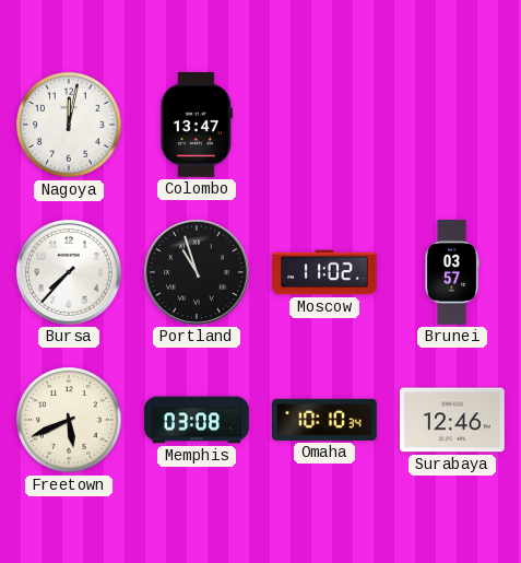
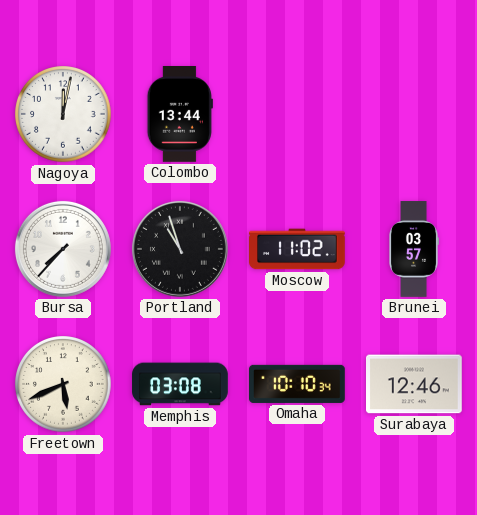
Colombo: 13:47 -> 13:44
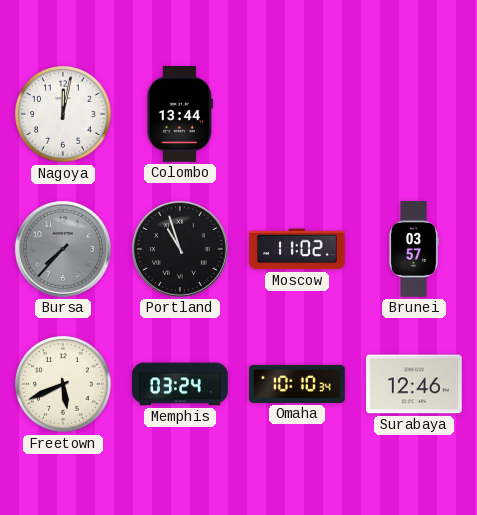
Bursa dial: white -> grey
Memphis: 03:08 -> 03:24
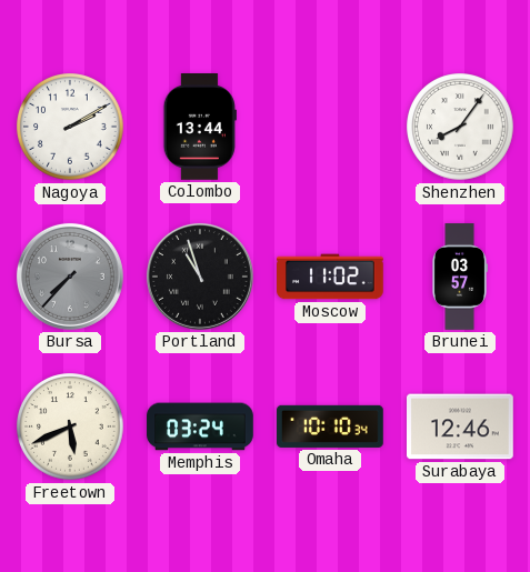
Nagoya: 12:02 -> 2:10
Shenzhen: none -> 8:06
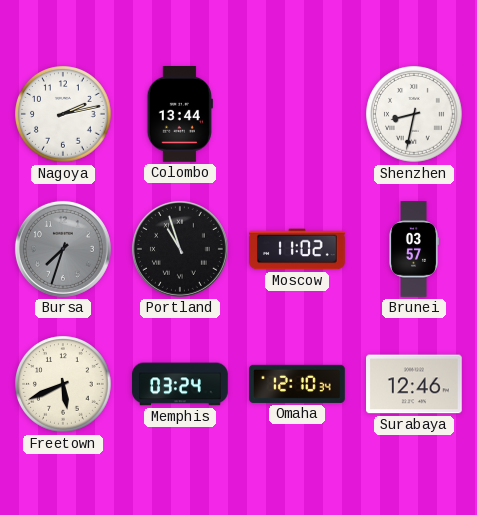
Nagoya: 2:10 -> 2:13
Shenzhen: 8:06 -> 8:32
Bursa: 7:37 -> 7:33
Omaha: 10:10 -> 12:10
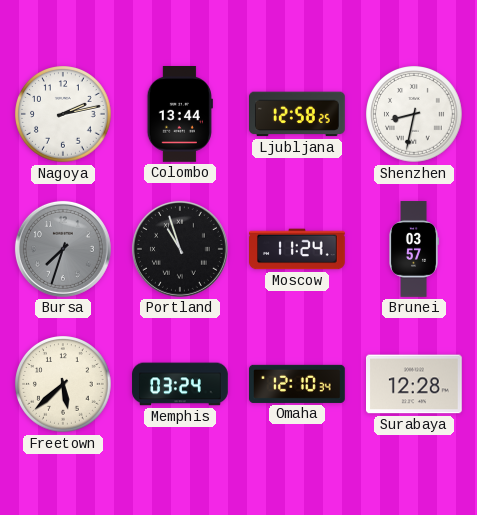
Ljubljana: none -> 12:58
Moscow: 11:02 -> 11:24
Freetown: 5:41 -> 5:38
Surabaya: 12:46 -> 12:28
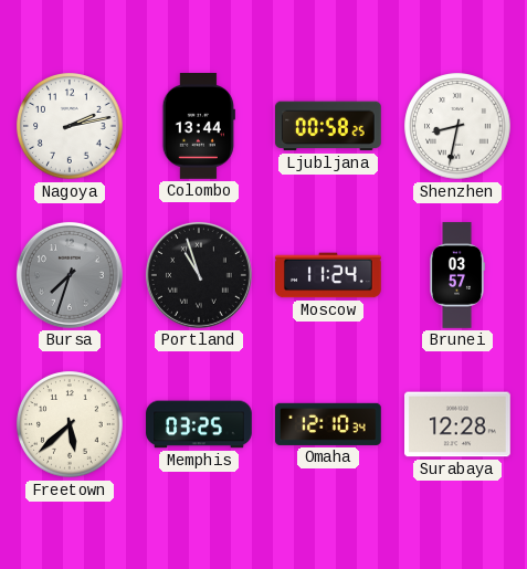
Ljubljana: 12:58 -> 00:58
Memphis: 03:24 -> 03:25
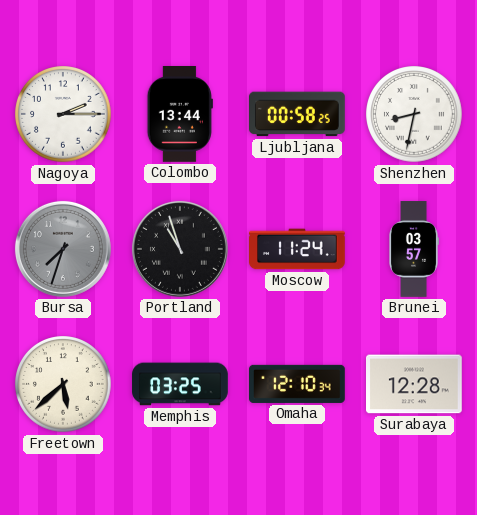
Nagoya: 2:13 -> 2:15
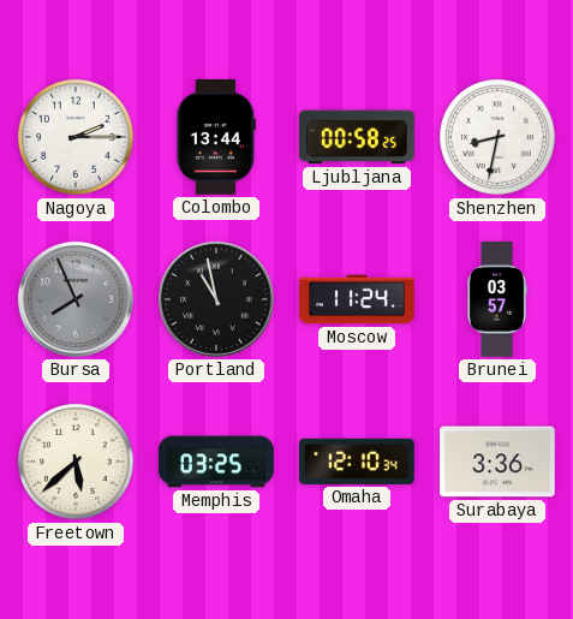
Bursa: 7:33 -> 7:56
Portland: 10:57 -> 10:58
Surabaya: 12:28 -> 3:36
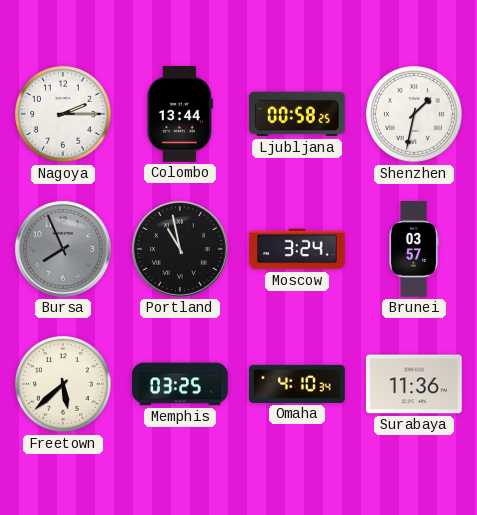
Shenzhen: 8:32 -> 1:32
Moscow: 11:24 -> 3:24
Omaha: 12:10 -> 4:10
Surabaya: 3:36 -> 11:36
